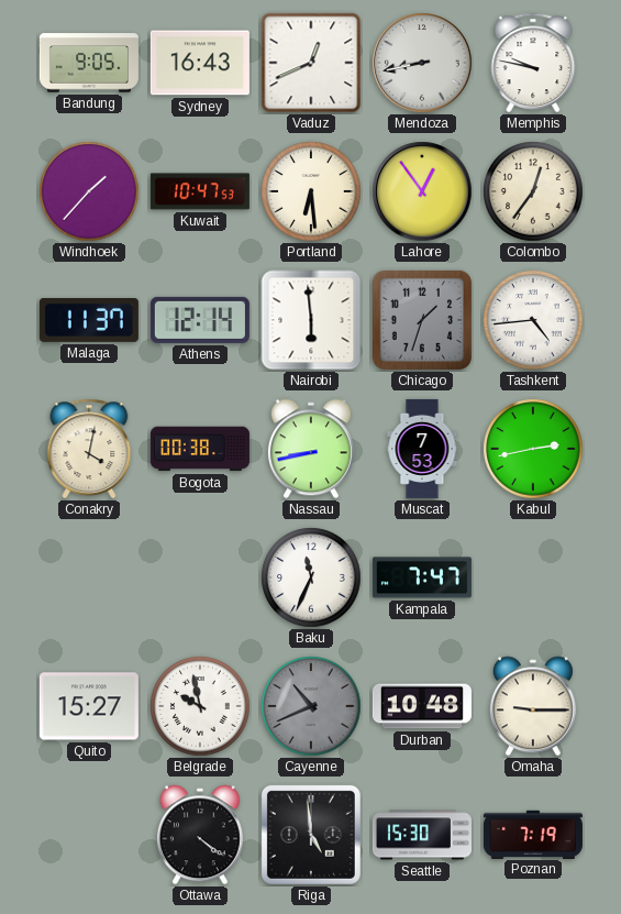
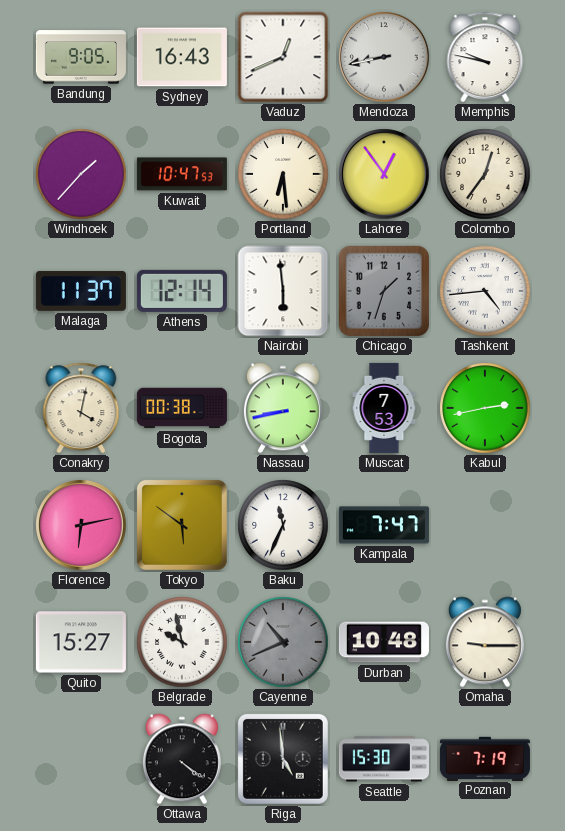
Florence: none -> 6:13
Tokyo: none -> 5:51
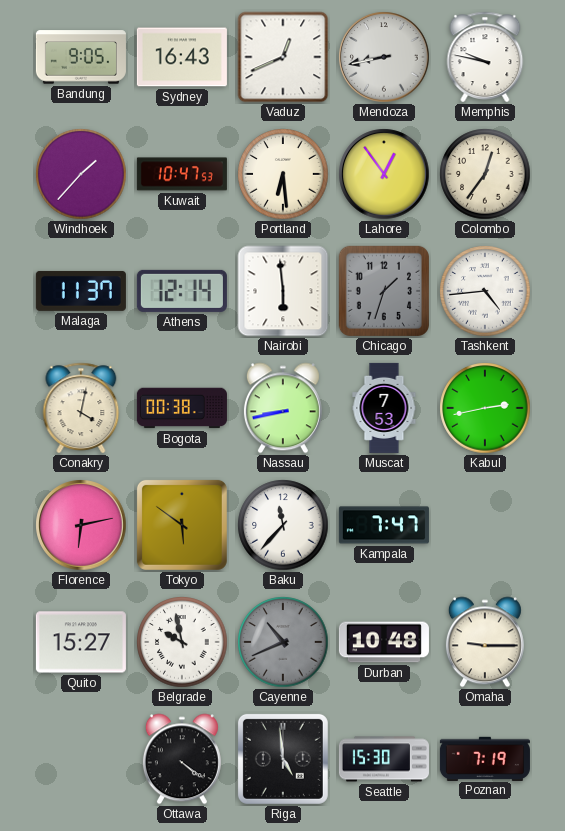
Baku: 11:34 -> 11:37
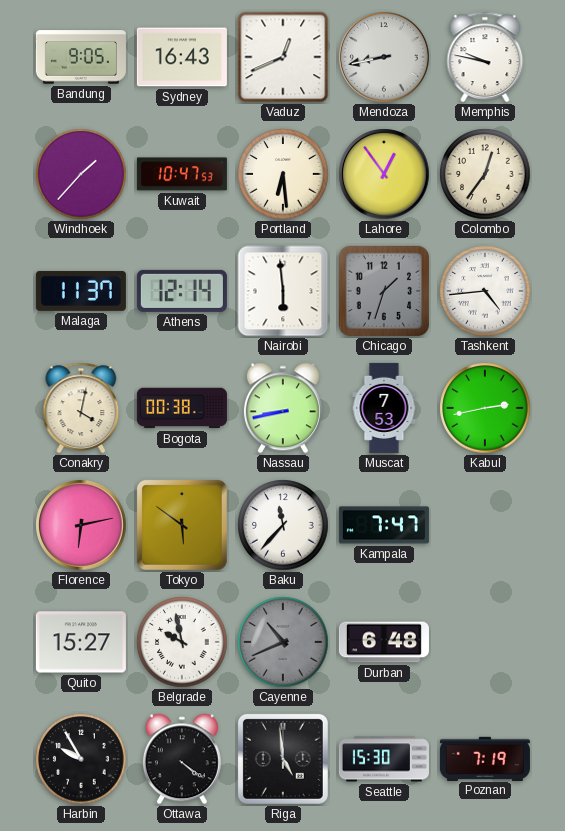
Durban: 10:48 -> 6:48
Omaha: 9:15 -> none
Harbin: none -> 9:55
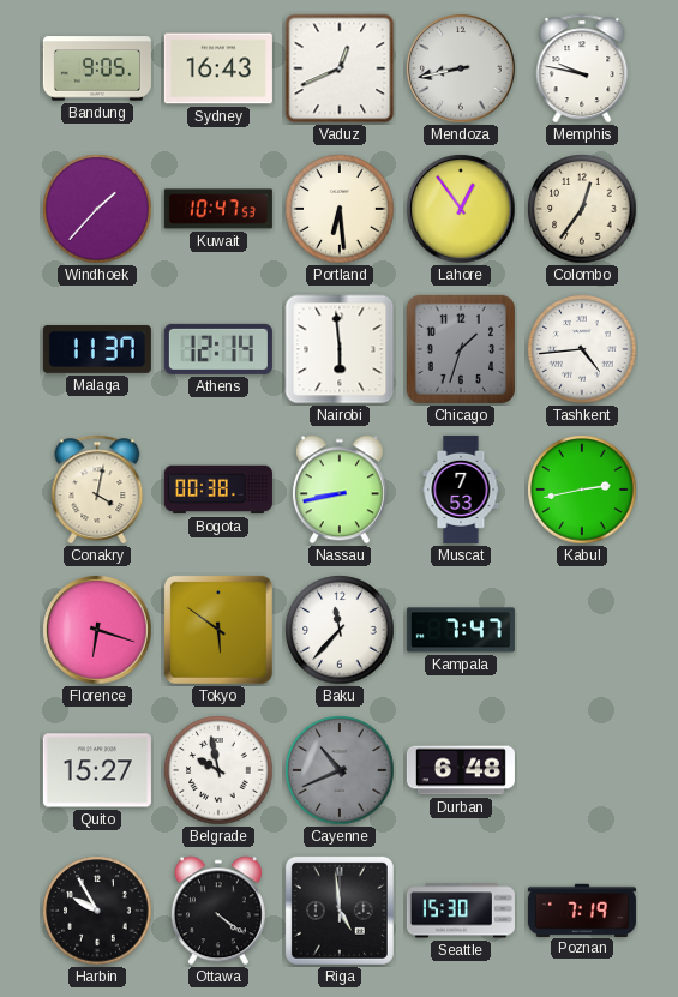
Florence: 6:13 -> 6:18
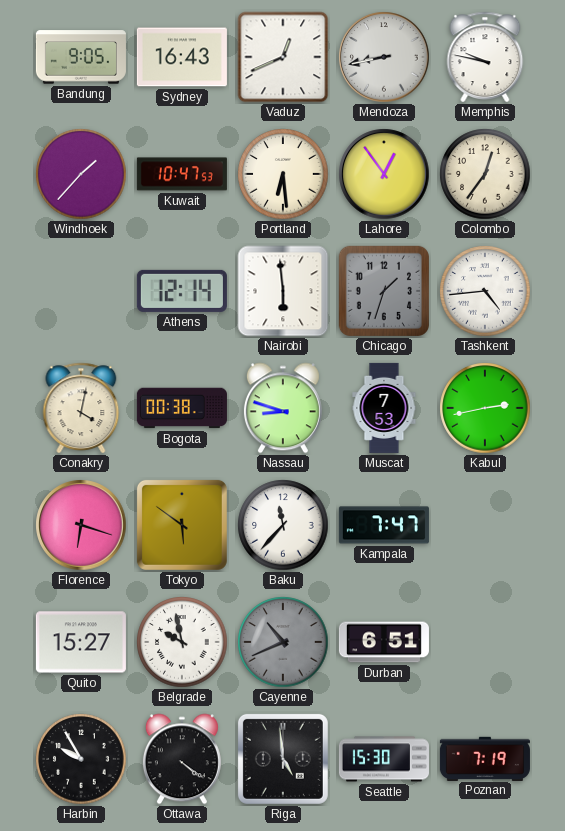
Malaga: 11:37 -> none
Nassau: 8:43 -> 8:48
Durban: 6:48 -> 6:51
